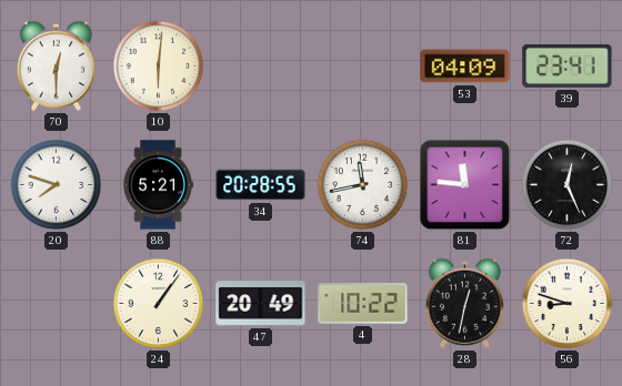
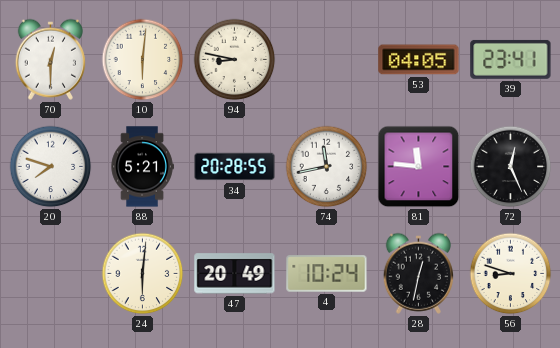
94: none -> 8:47
53: 04:09 -> 04:05
24: 1:06 -> 6:01
4: 10:22 -> 10:24
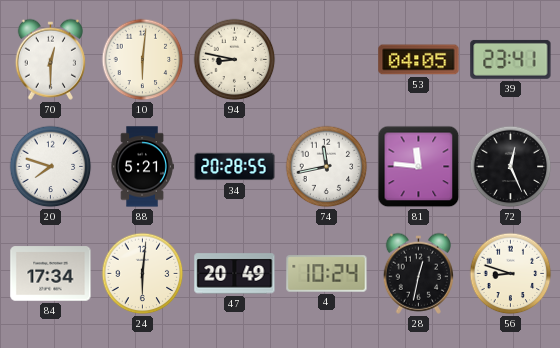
84: none -> 17:34
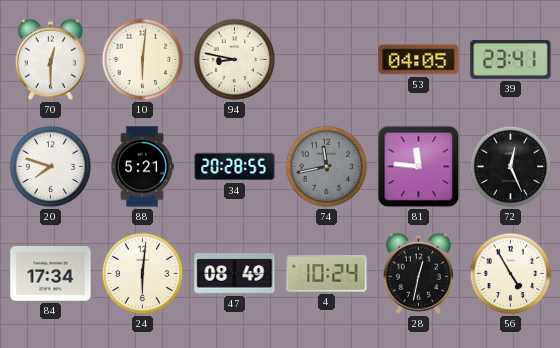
74 dial: white -> grey
47: 20:49 -> 08:49
56: 8:48 -> 4:55
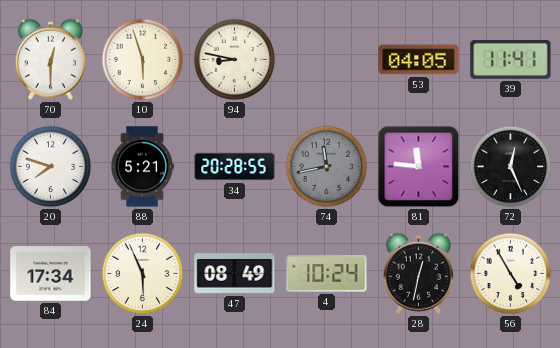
10: 6:01 -> 5:57
39: 23:41 -> 11:41
24: 6:01 -> 5:56
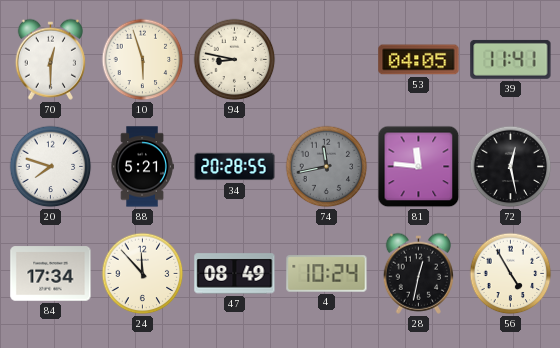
72: 12:26 -> 12:28
24: 5:56 -> 11:53
